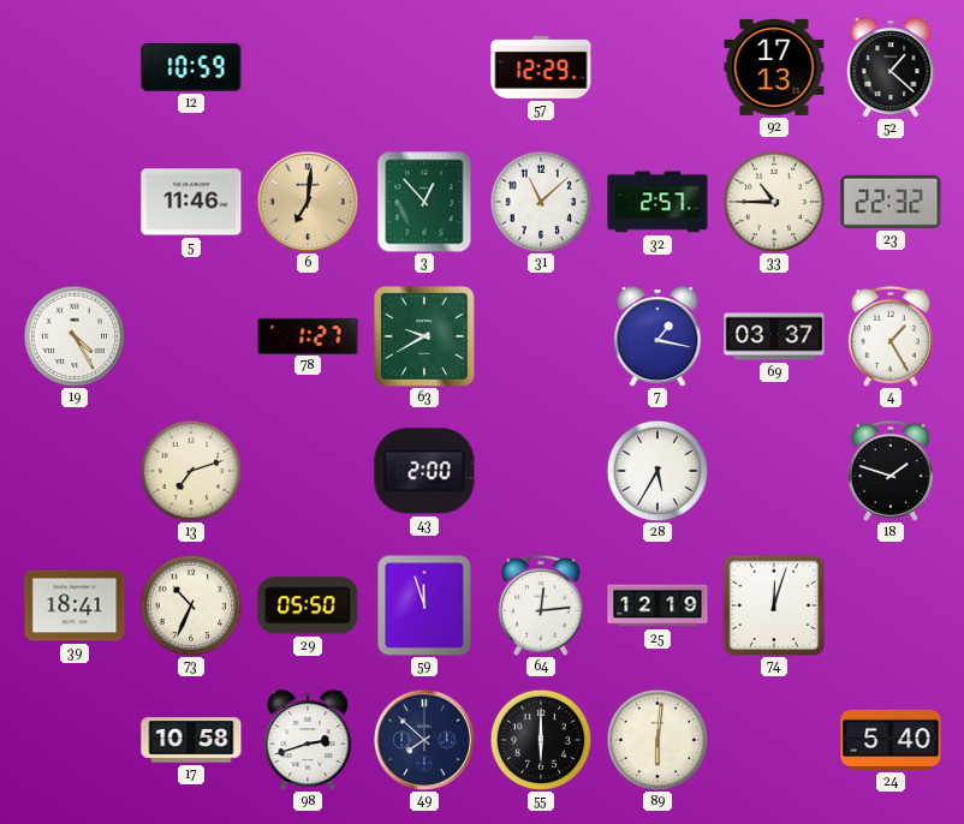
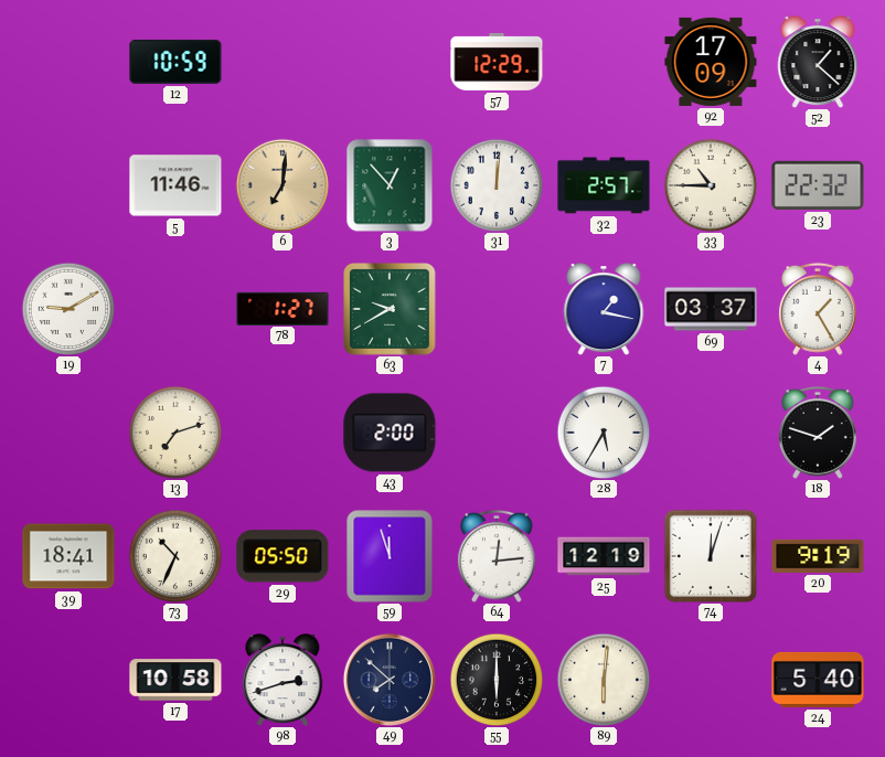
92: 17:13 -> 17:09
31: 11:08 -> 12:01
19: 4:25 -> 9:10
20: none -> 9:19
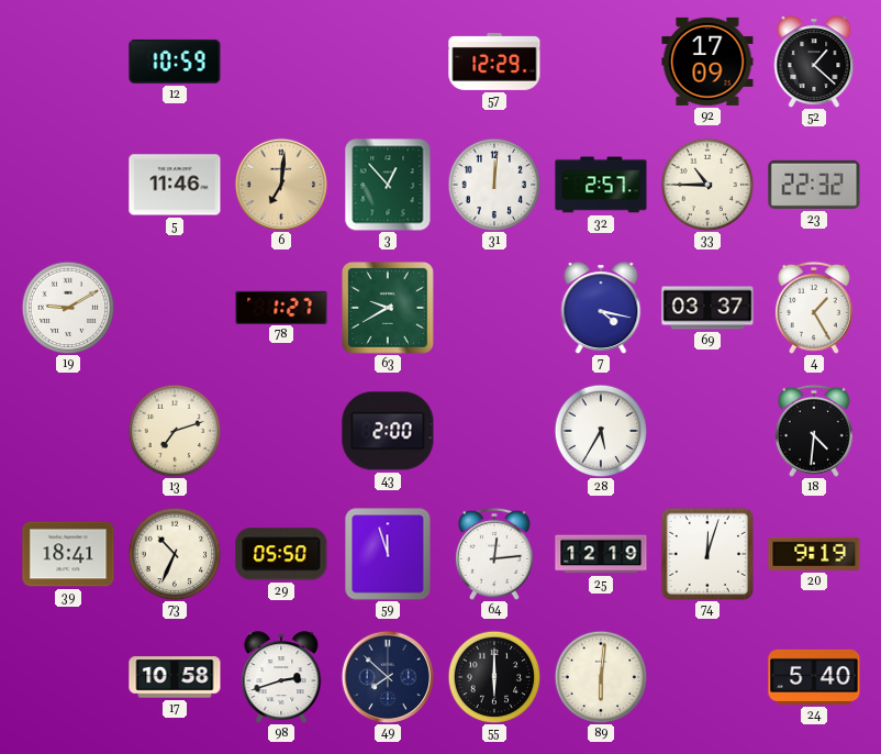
7: 1:17 -> 4:17
18: 1:48 -> 4:31
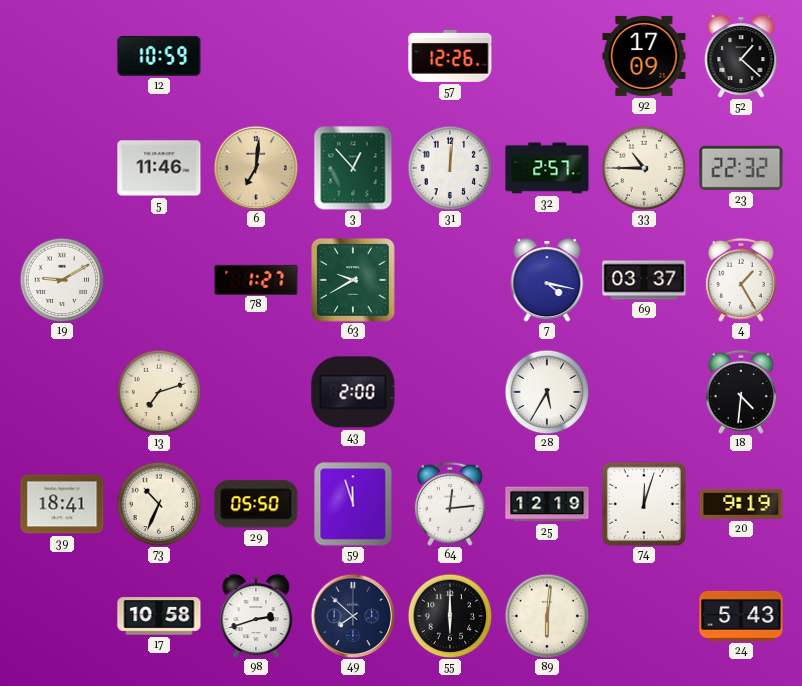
57: 12:29 -> 12:26
24: 5:40 -> 5:43
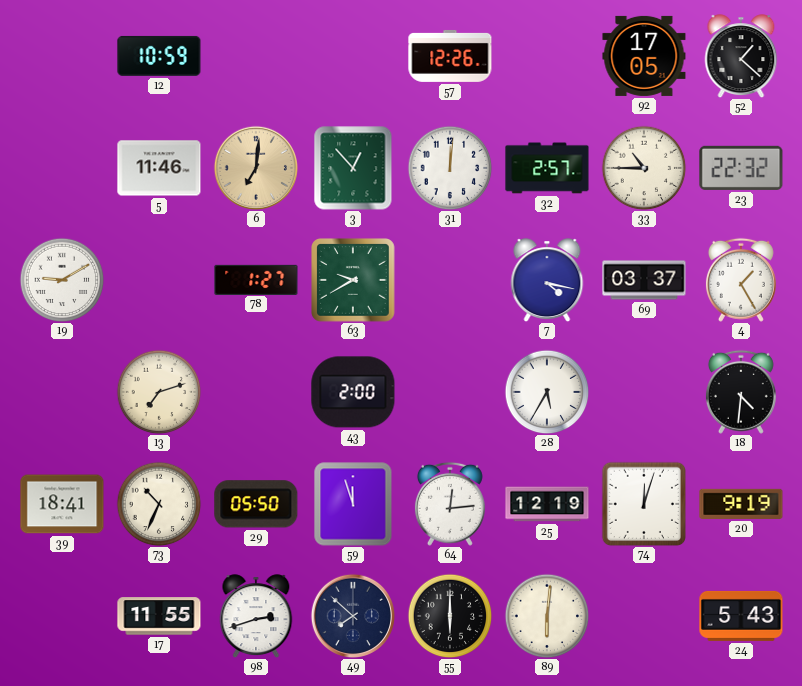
92: 17:09 -> 17:05
17: 10:58 -> 11:55
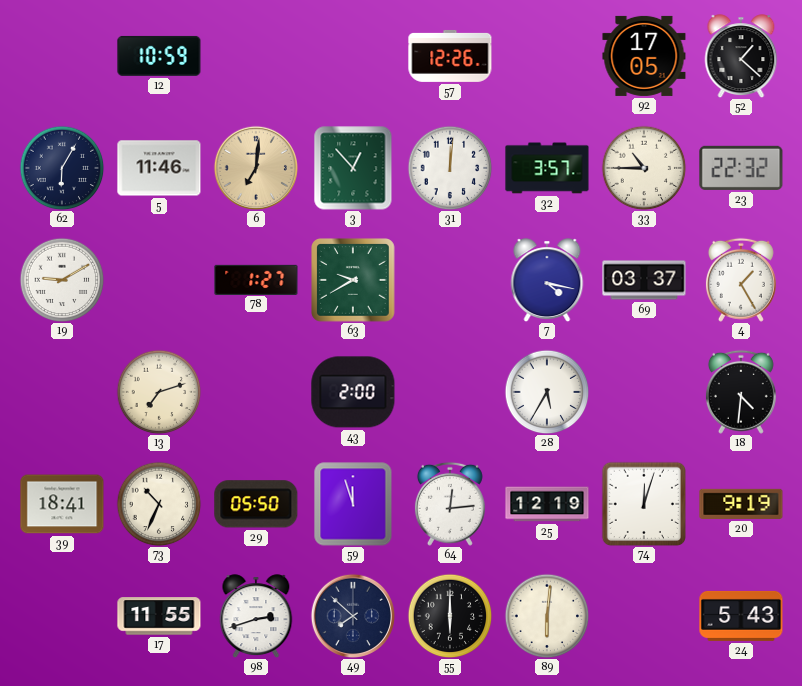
62: none -> 6:05
32: 2:57 -> 3:57
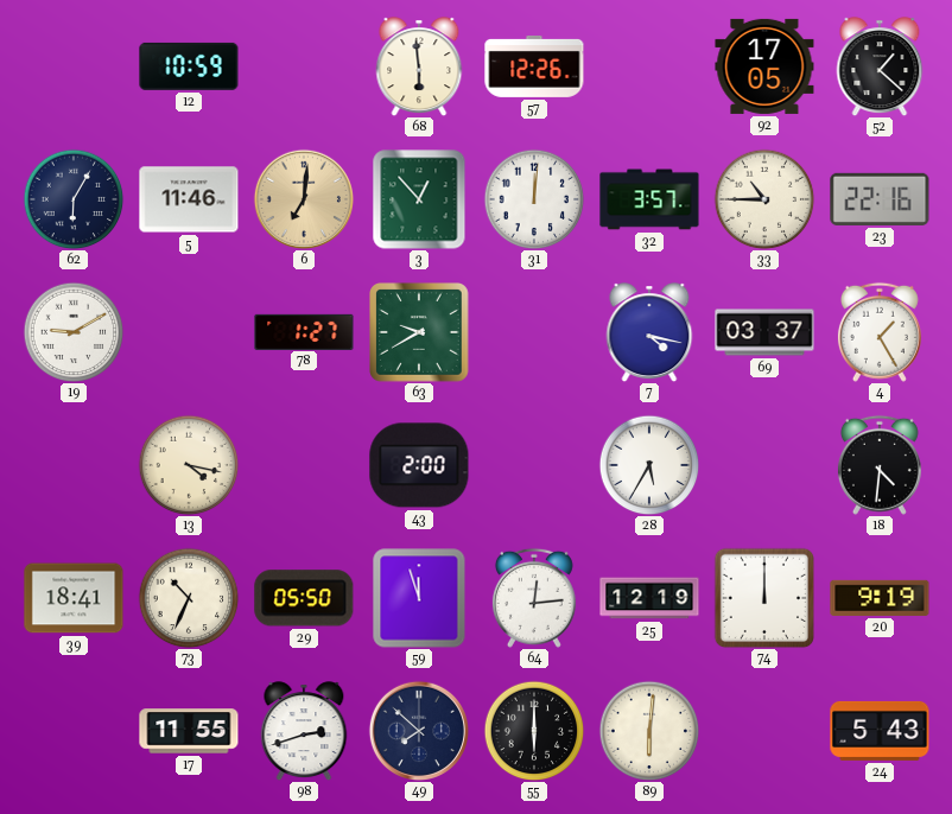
68: none -> 5:59
23: 22:32 -> 22:16
13: 7:12 -> 4:17
74: 12:03 -> 12:00
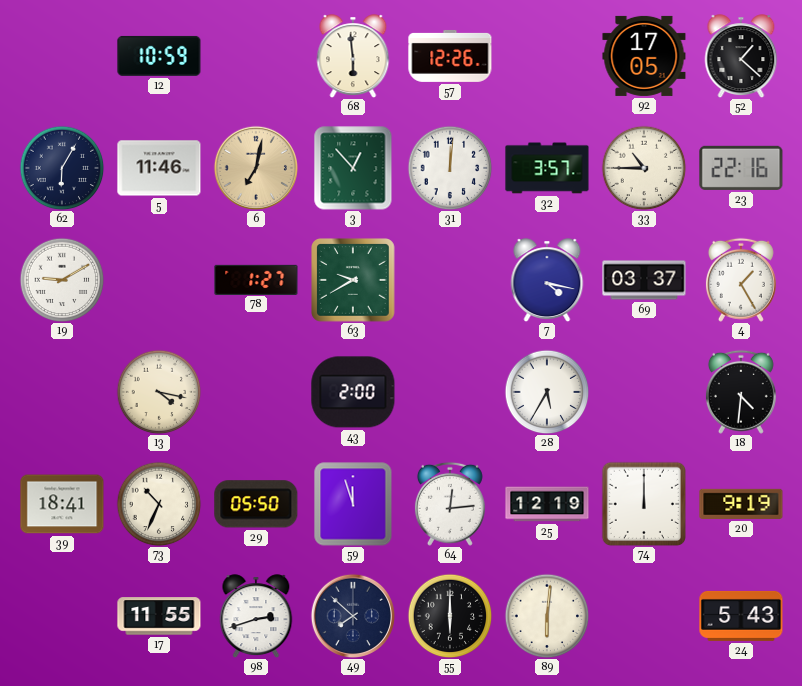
6: 7:01 -> 7:02
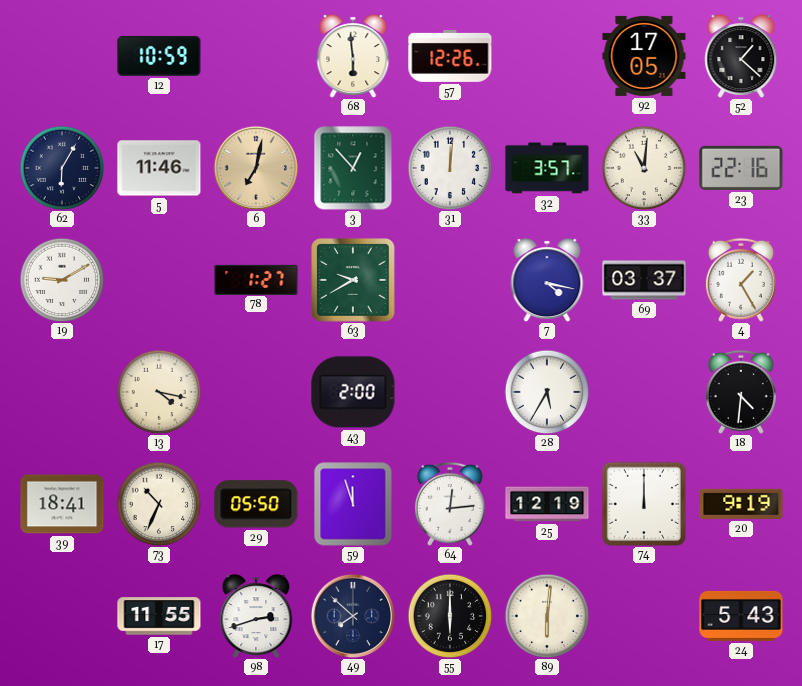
33: 10:45 -> 11:01
